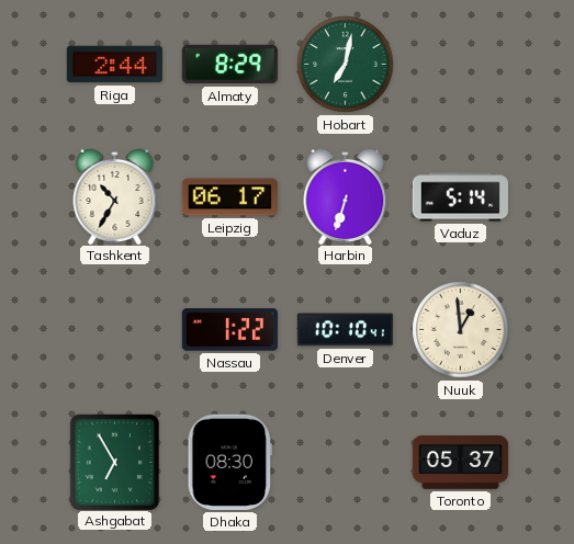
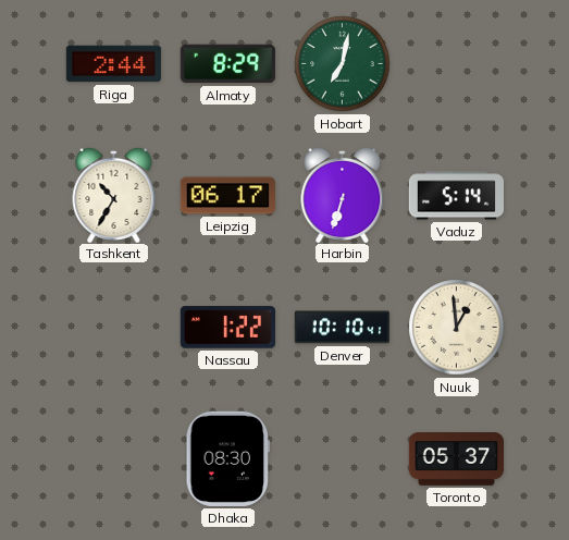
Ashgabat: 6:55 -> none
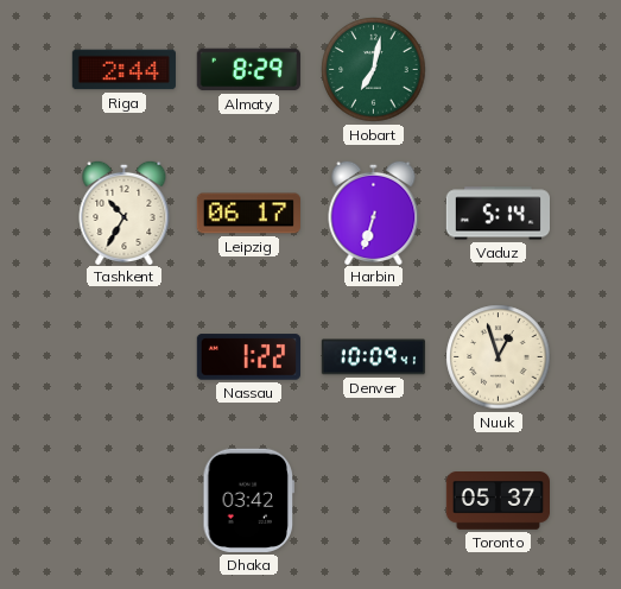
Denver: 10:10 -> 10:09
Nuuk: 12:59 -> 12:57
Dhaka: 08:30 -> 03:42
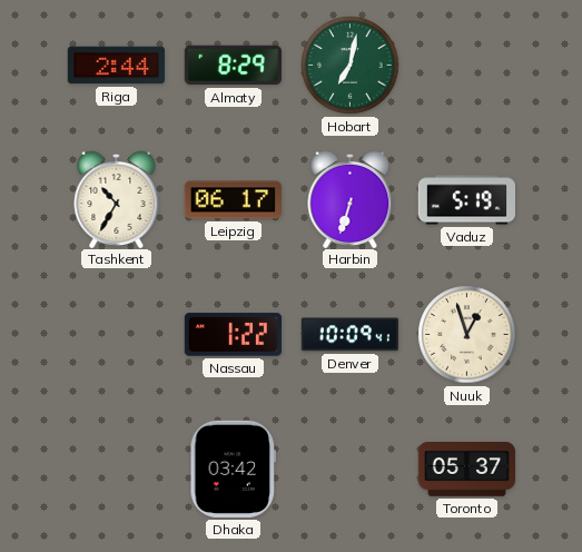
Vaduz: 5:14 -> 5:19
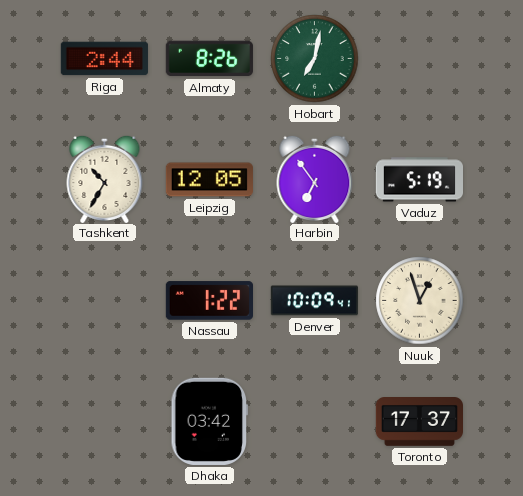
Almaty: 8:29 -> 8:26
Leipzig: 06:17 -> 12:05
Harbin: 6:33 -> 6:54
Toronto: 05:37 -> 17:37
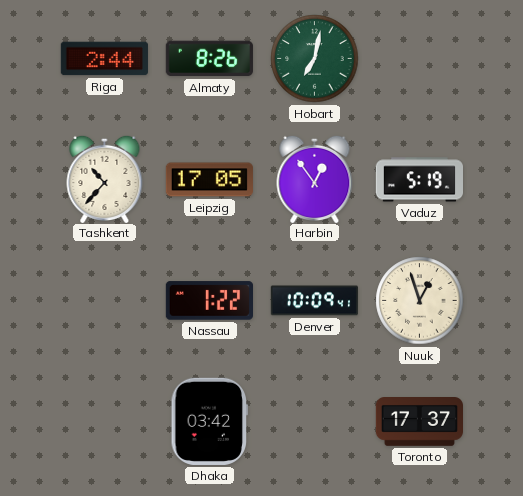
Tashkent: 10:35 -> 10:37
Leipzig: 12:05 -> 17:05
Harbin: 6:54 -> 12:54
